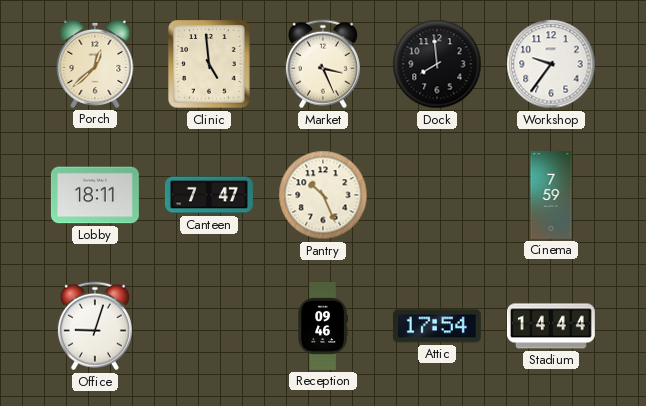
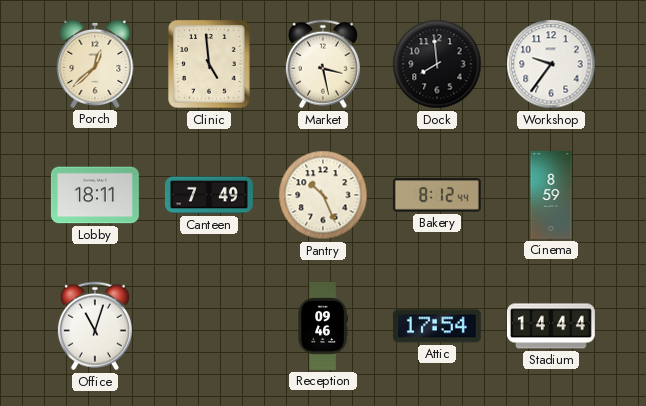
Market: 3:26 -> 3:28
Canteen: 7:47 -> 7:49
Bakery: none -> 8:12
Cinema: 7:59 -> 8:59
Office: 9:03 -> 11:03
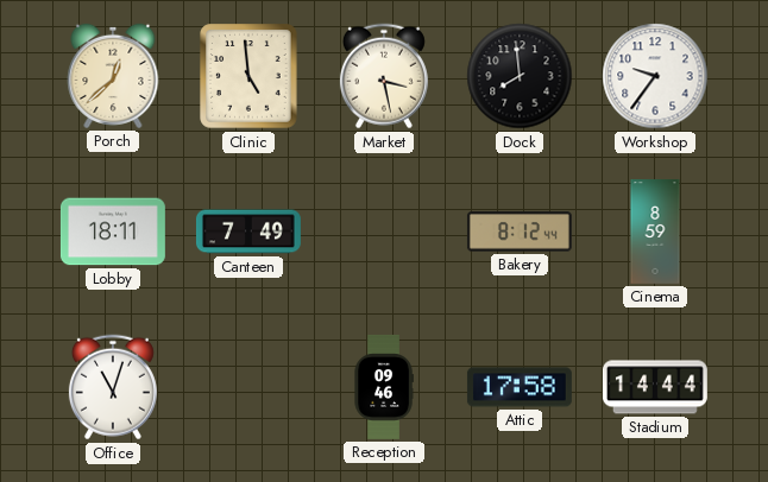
Pantry: 10:26 -> none
Attic: 17:54 -> 17:58
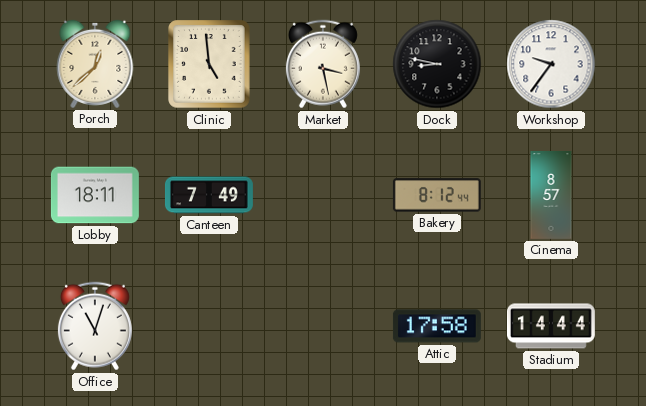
Dock: 7:59 -> 8:47
Cinema: 8:59 -> 8:57
Reception: 09:46 -> none
